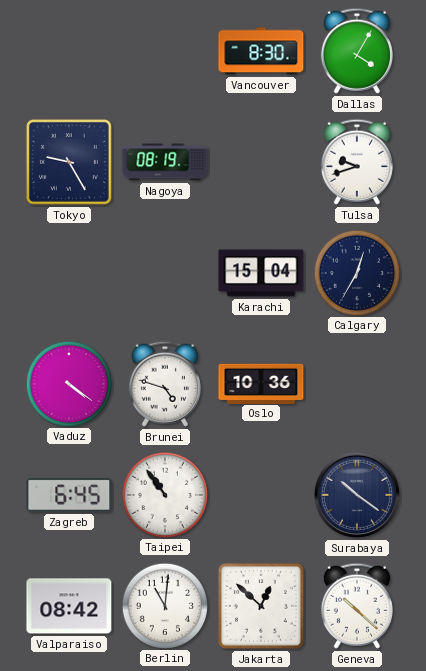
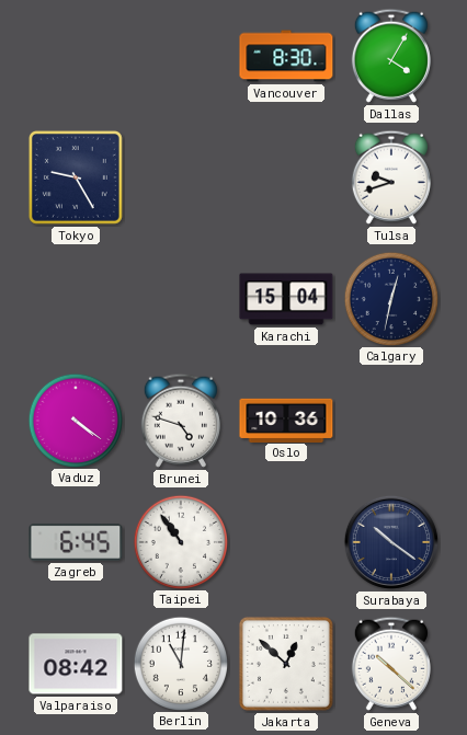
Nagoya: 08:19 -> none
Calgary: 12:35 -> 12:32
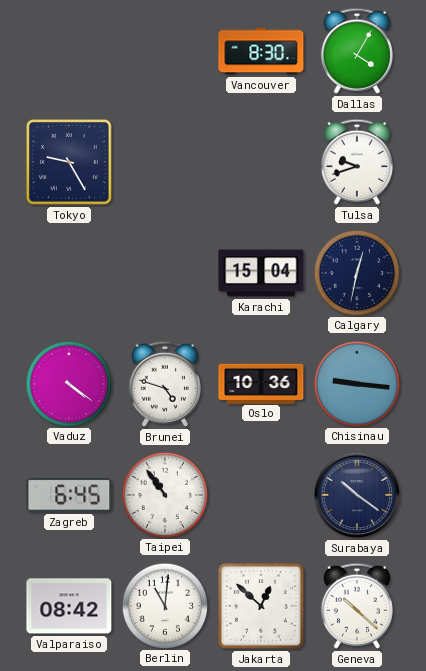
Chisinau: none -> 9:16
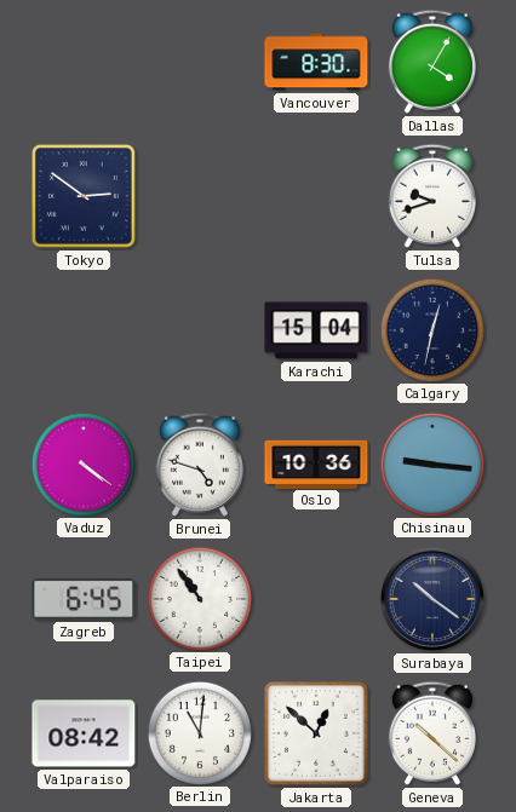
Tokyo: 9:25 -> 2:51
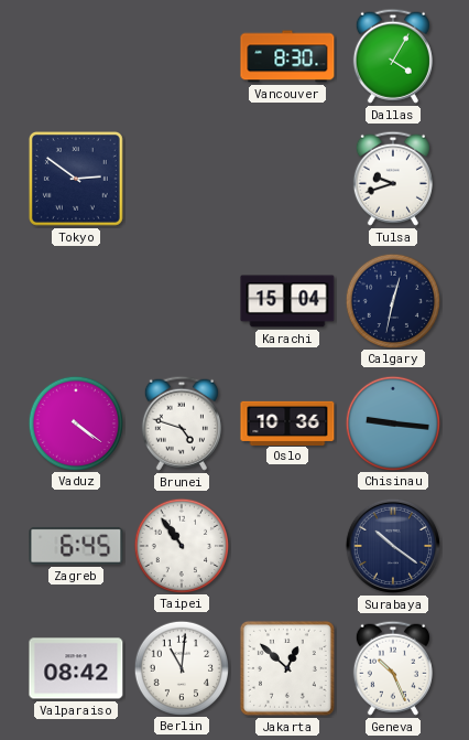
Geneva: 10:22 -> 10:26
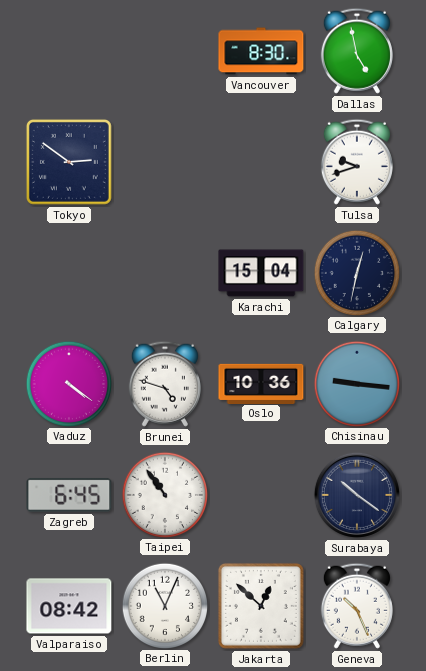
Dallas: 4:05 -> 4:58
Berlin: 11:01 -> 11:04
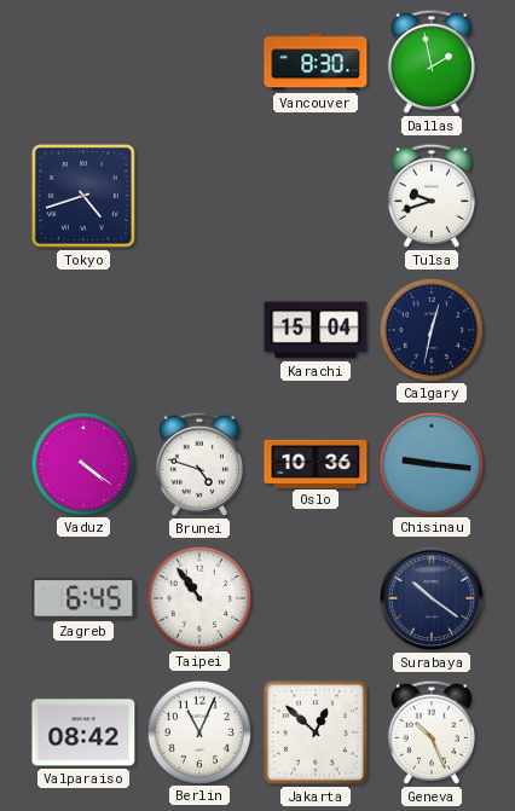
Dallas: 4:58 -> 1:58
Tokyo: 2:51 -> 4:42
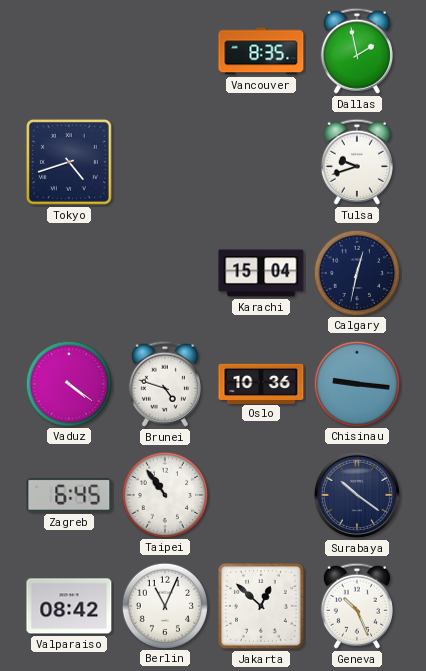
Vancouver: 8:30 -> 8:35
